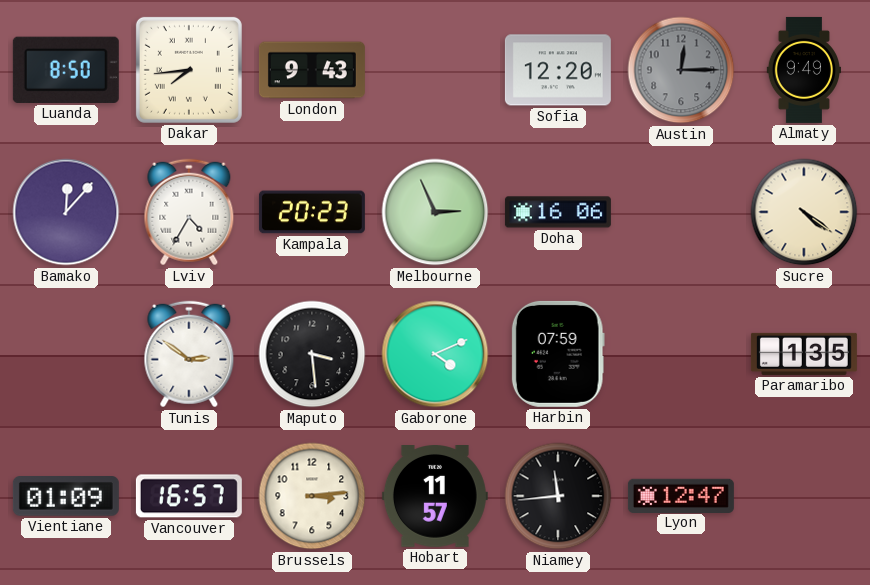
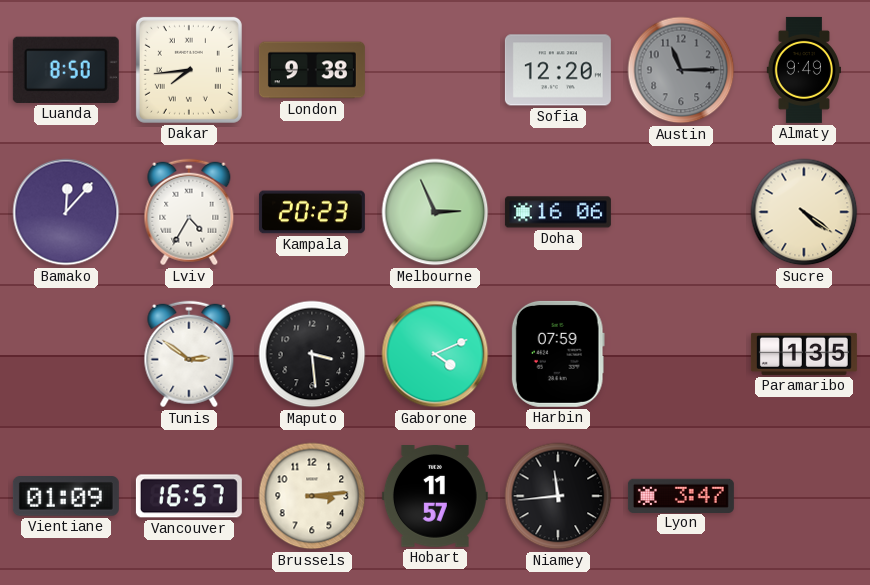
London: 9:43 -> 9:38
Austin: 12:15 -> 11:15
Lyon: 12:47 -> 3:47
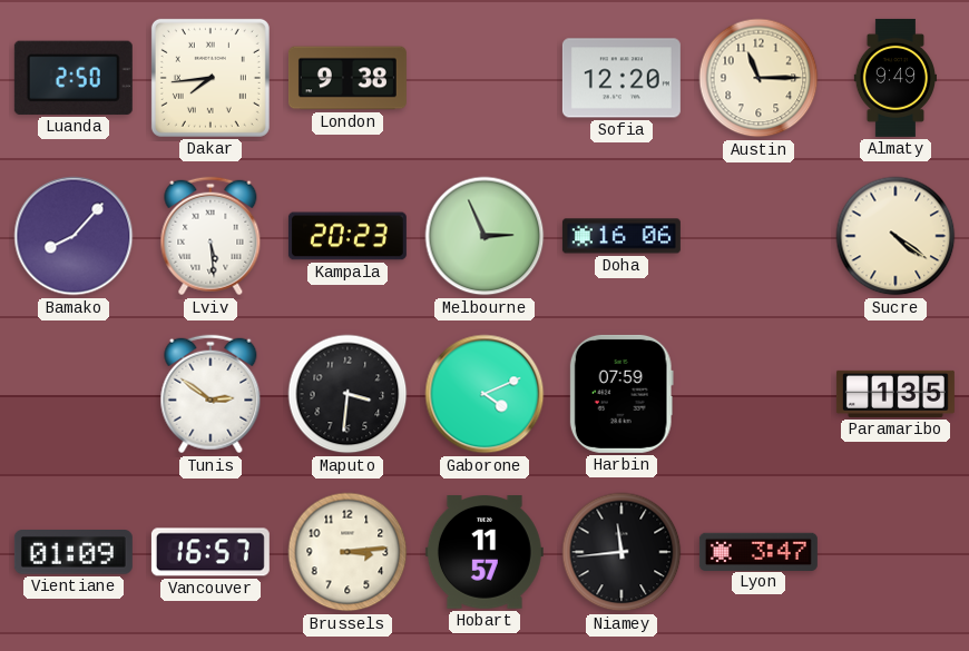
Luanda: 8:50 -> 2:50
Austin dial: grey -> cream
Bamako: 12:07 -> 8:07
Lviv: 4:35 -> 5:29
Maputo: 3:29 -> 3:31
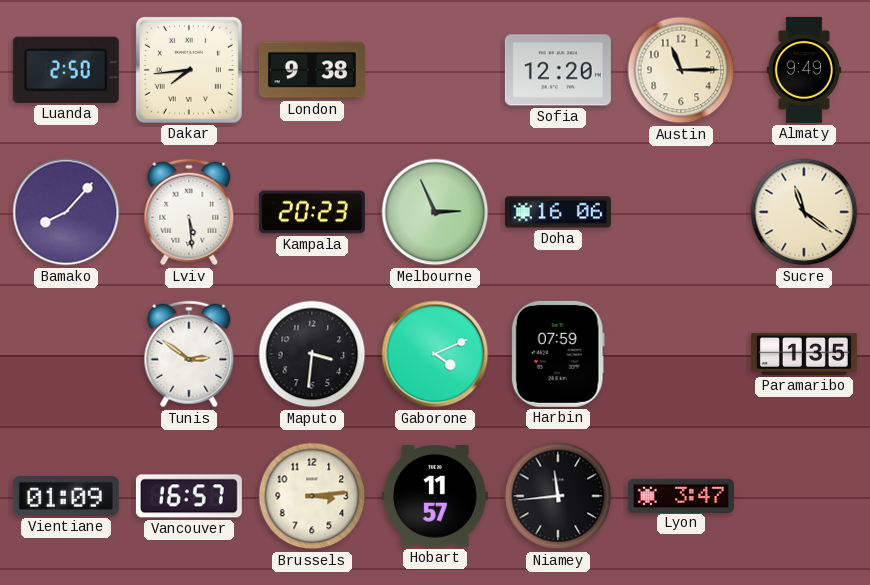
Sucre: 4:21 -> 11:21
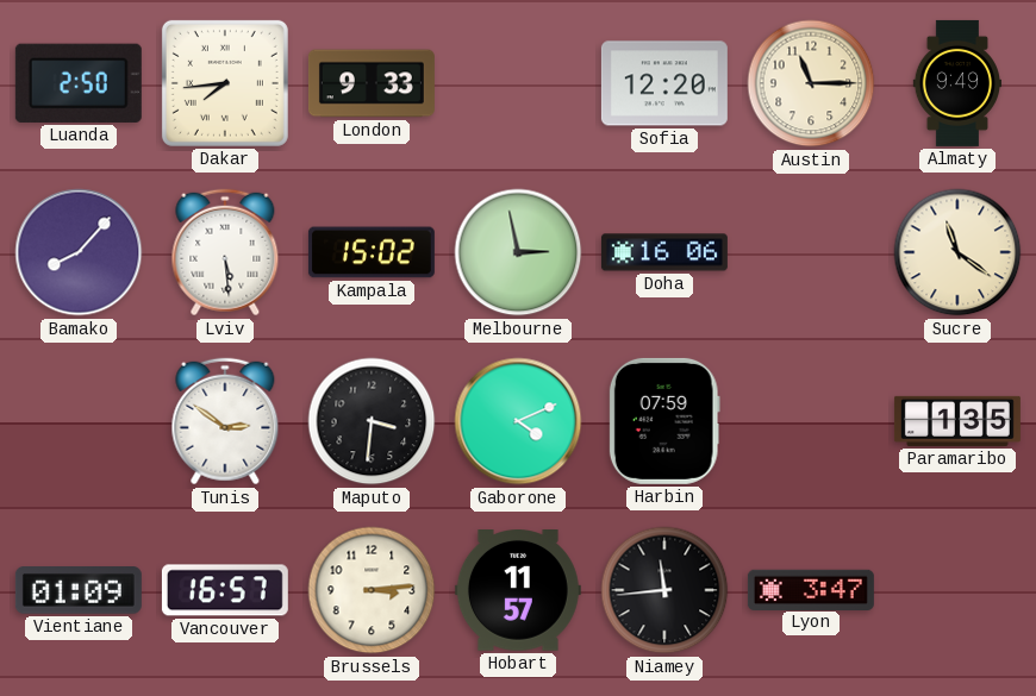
London: 9:38 -> 9:33
Kampala: 20:23 -> 15:02
Melbourne: 2:56 -> 2:58
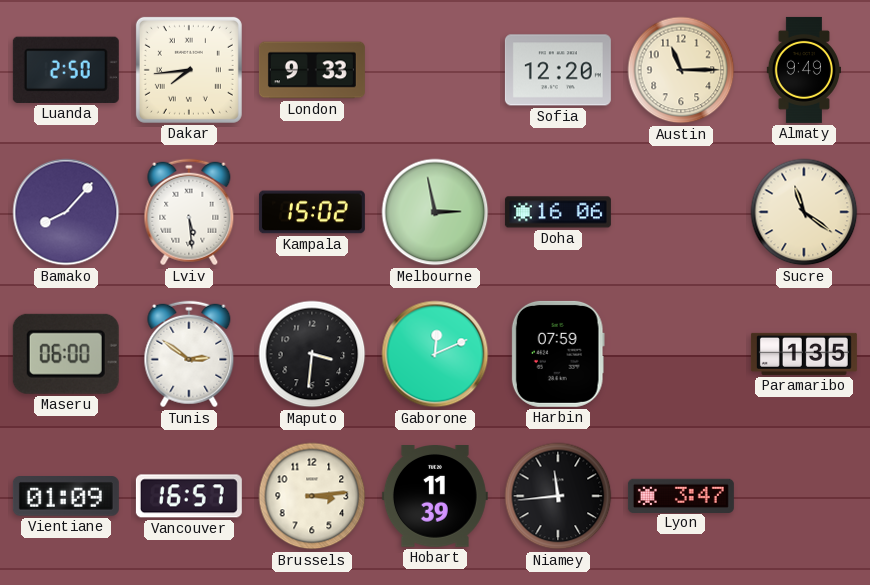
Maseru: none -> 06:00
Gaborone: 4:11 -> 12:11
Hobart: 11:57 -> 11:39
